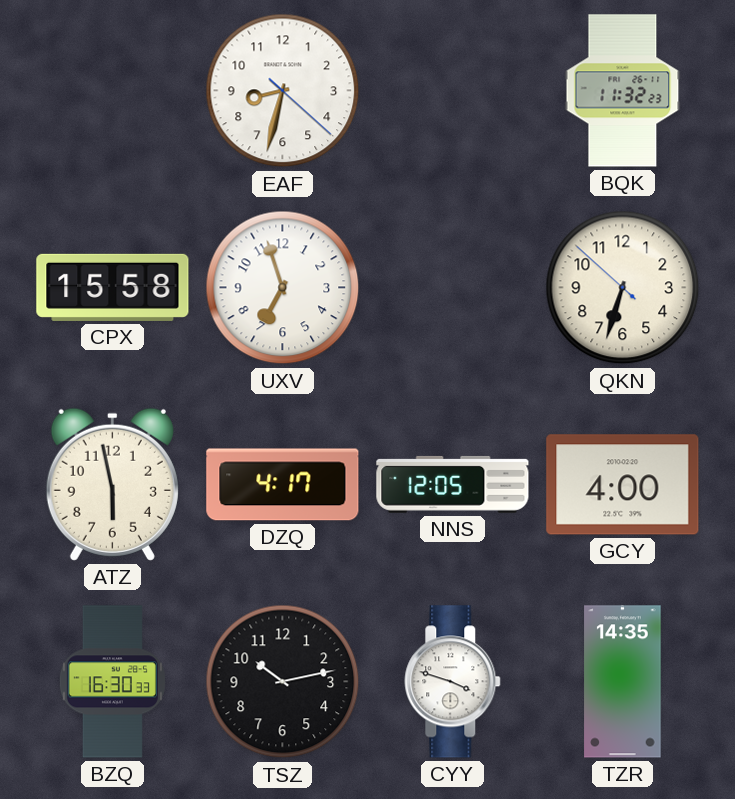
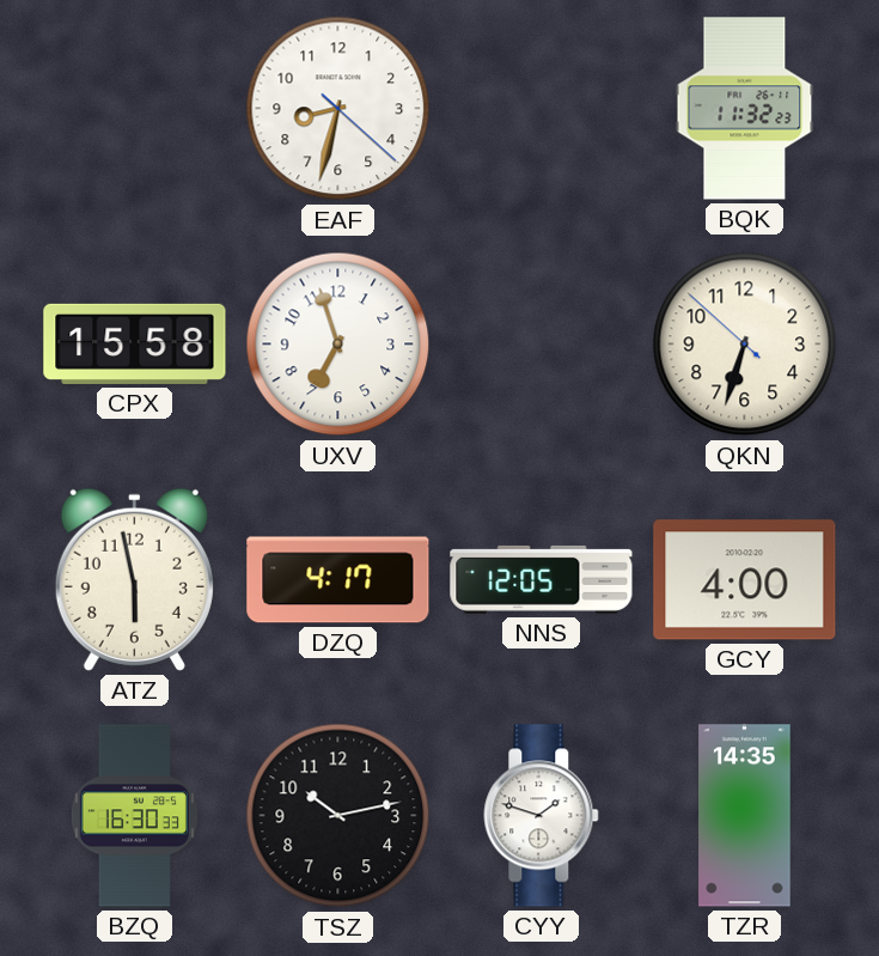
CYY: 3:48 -> 1:48
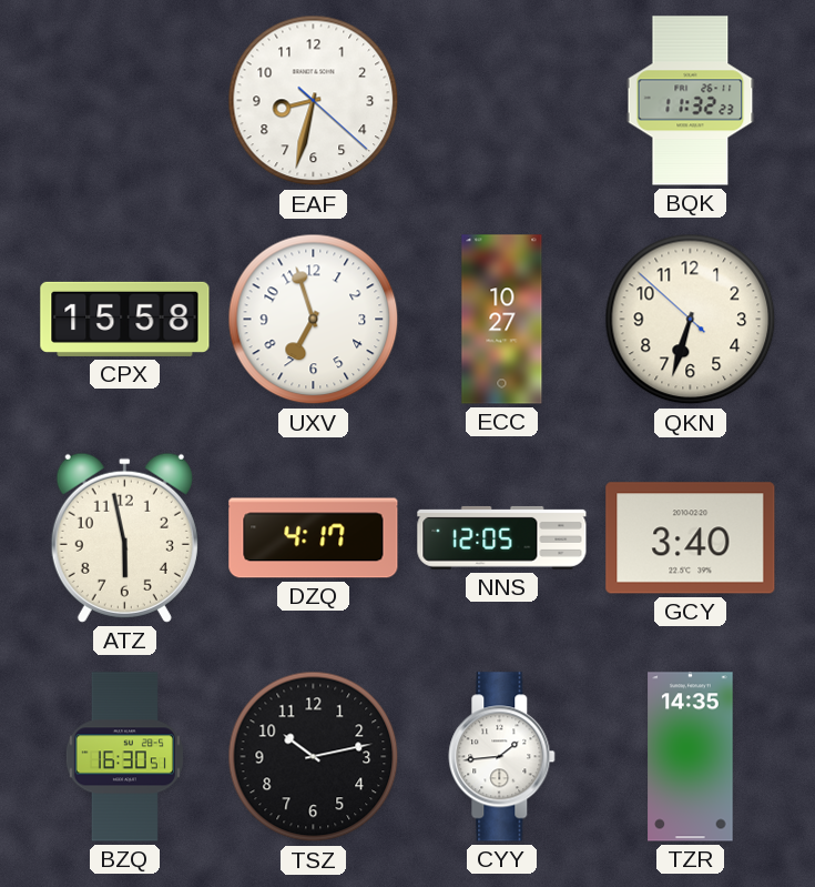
ECC: none -> 10:27
GCY: 4:00 -> 3:40
BZQ: 16:30:33 -> 16:30:51
CYY: 1:48 -> 1:44
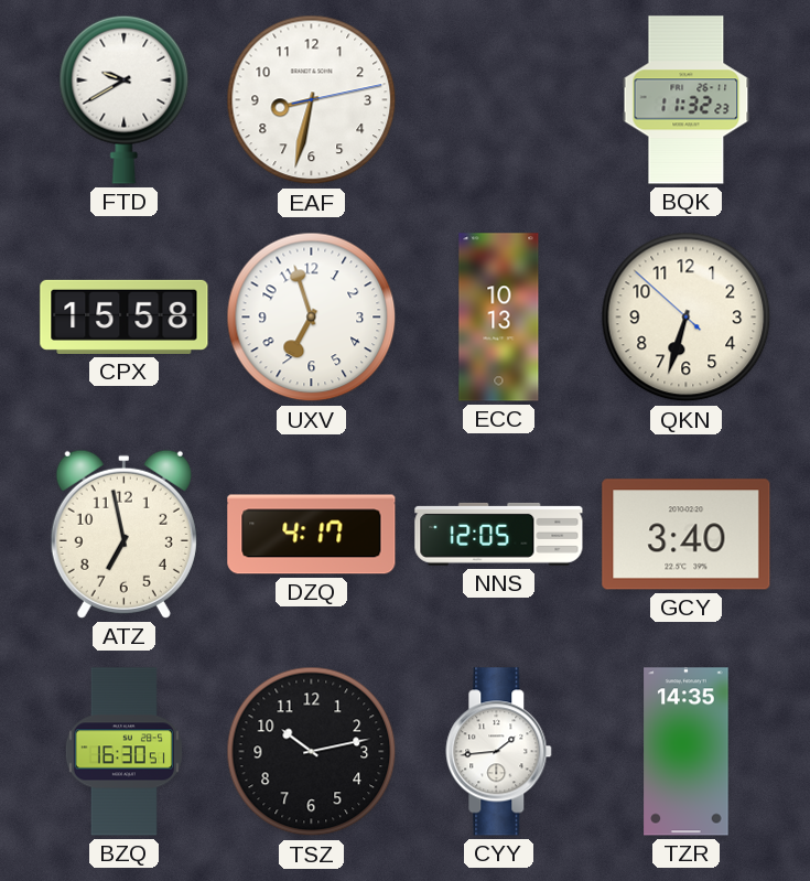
FTD: none -> 9:40
EAF: 8:32:22 -> 8:32:13
ECC: 10:27 -> 10:13
ATZ: 5:58 -> 6:58
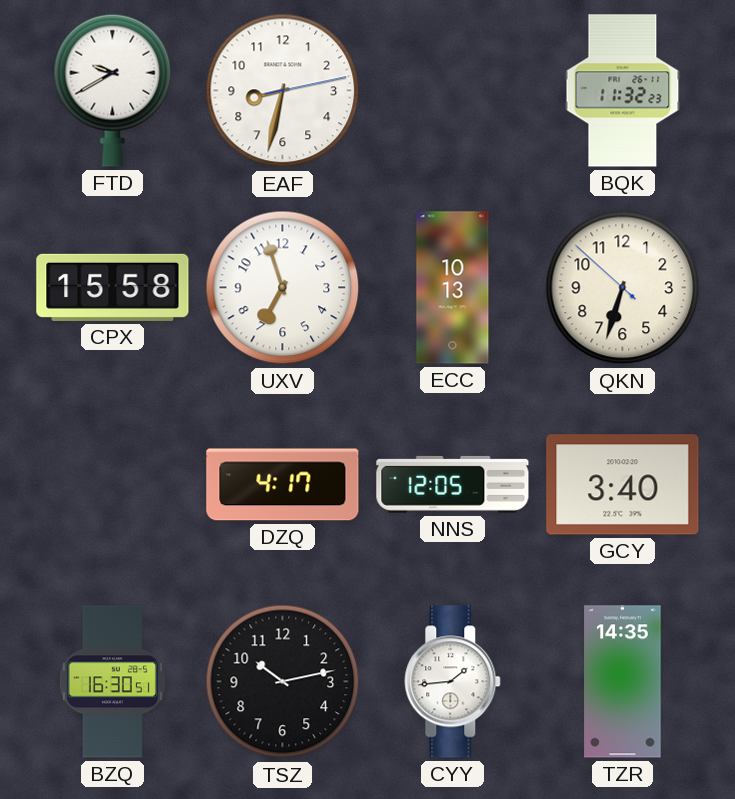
ATZ: 6:58 -> none
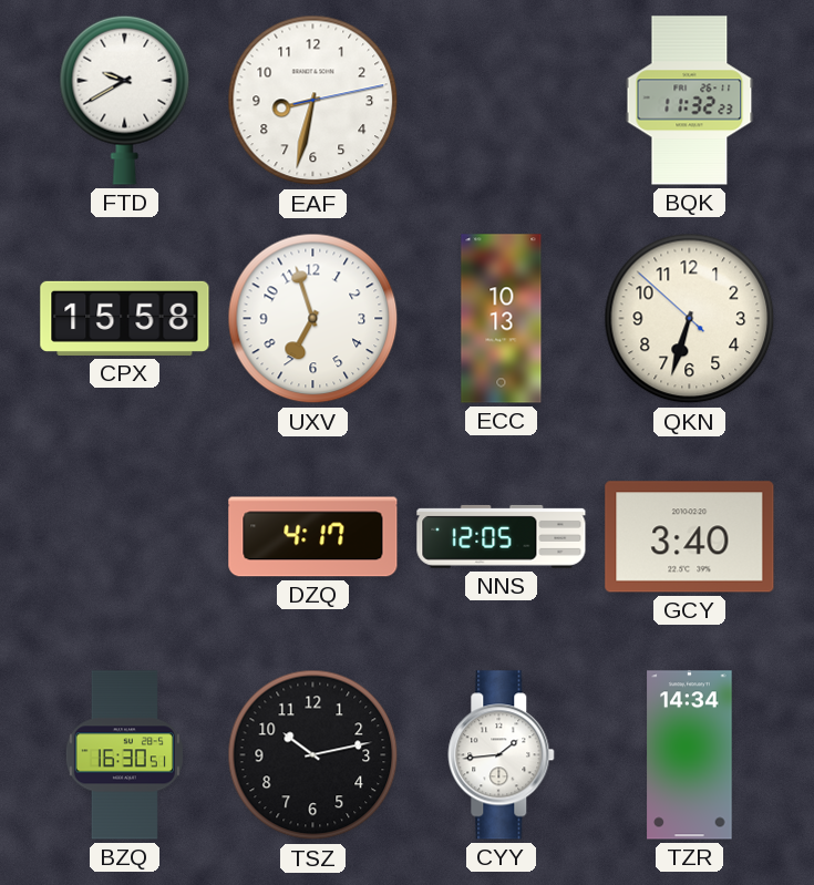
TZR: 14:35 -> 14:34
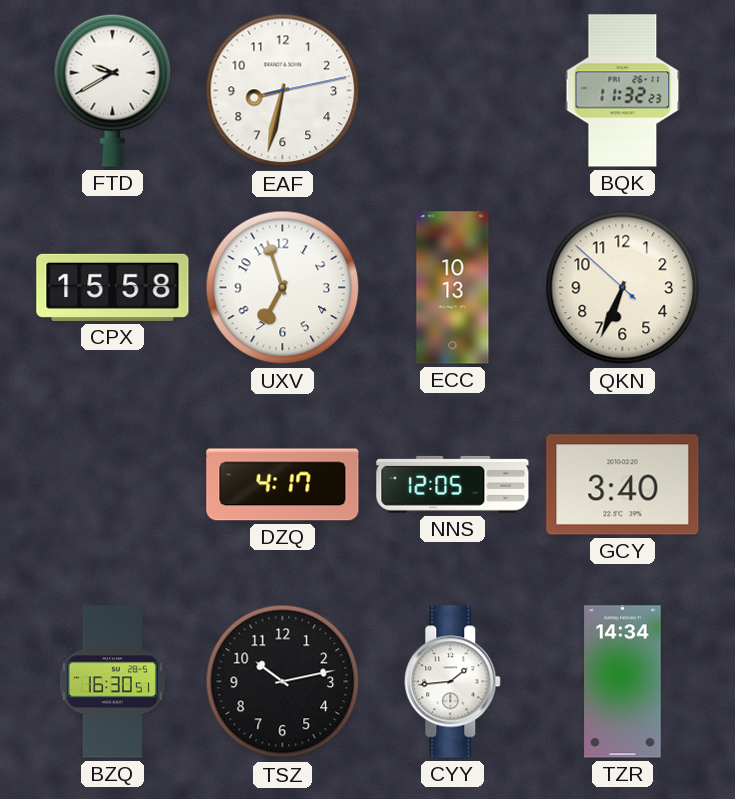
QKN: 6:32 -> 6:33
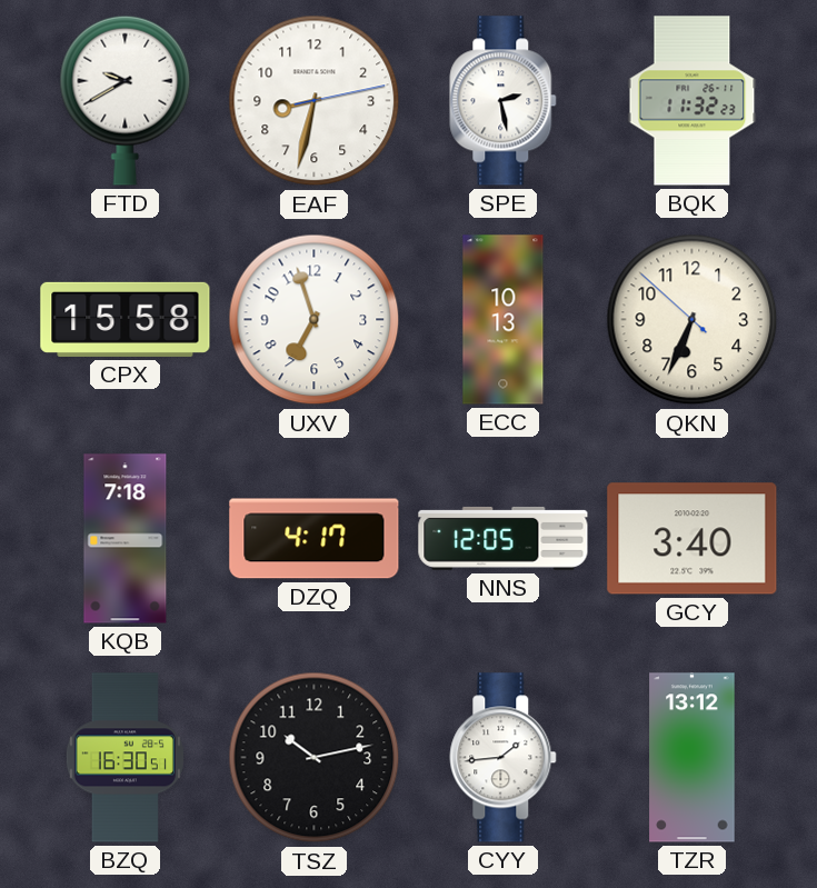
SPE: none -> 2:28
KQB: none -> 7:18
TZR: 14:34 -> 13:12
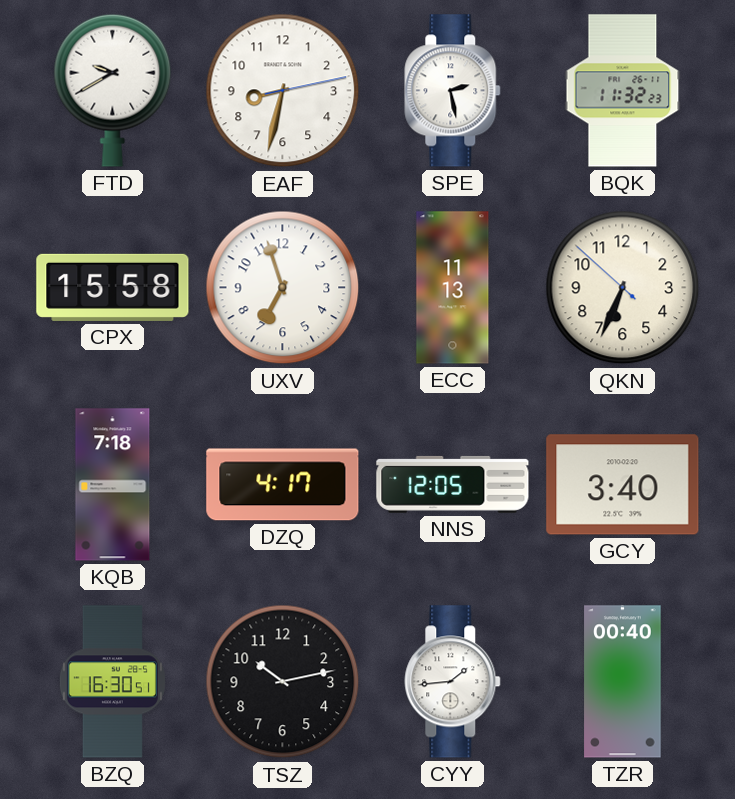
ECC: 10:13 -> 11:13
TZR: 13:12 -> 00:40
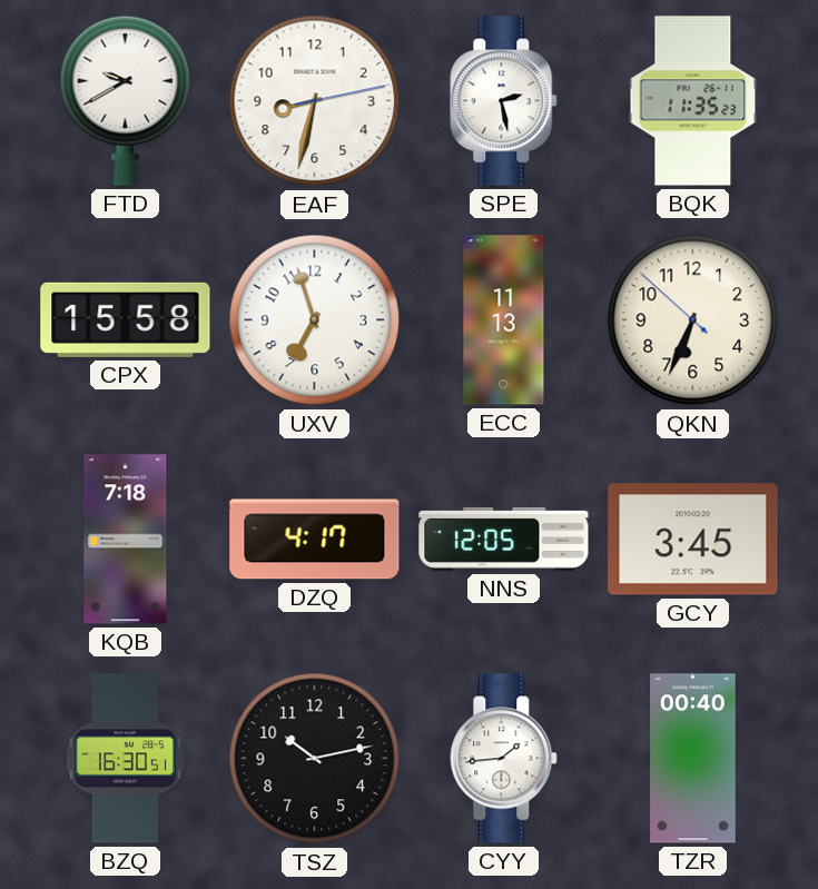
BQK: 11:32 -> 11:35
GCY: 3:40 -> 3:45
